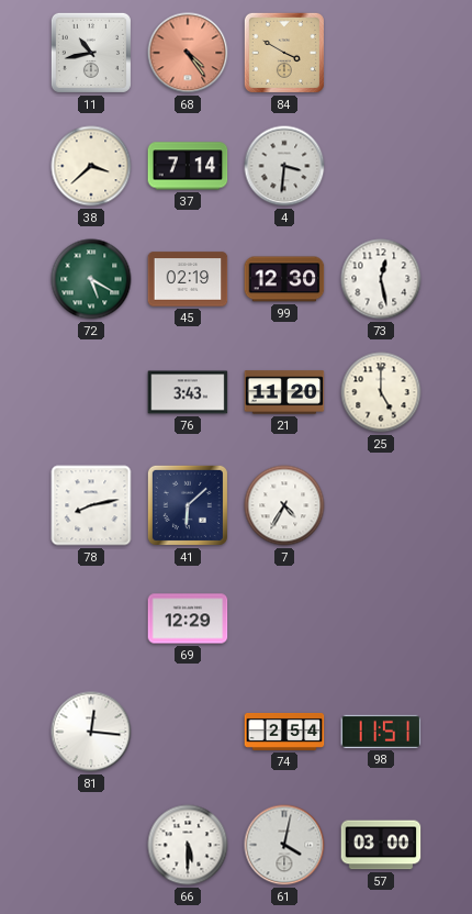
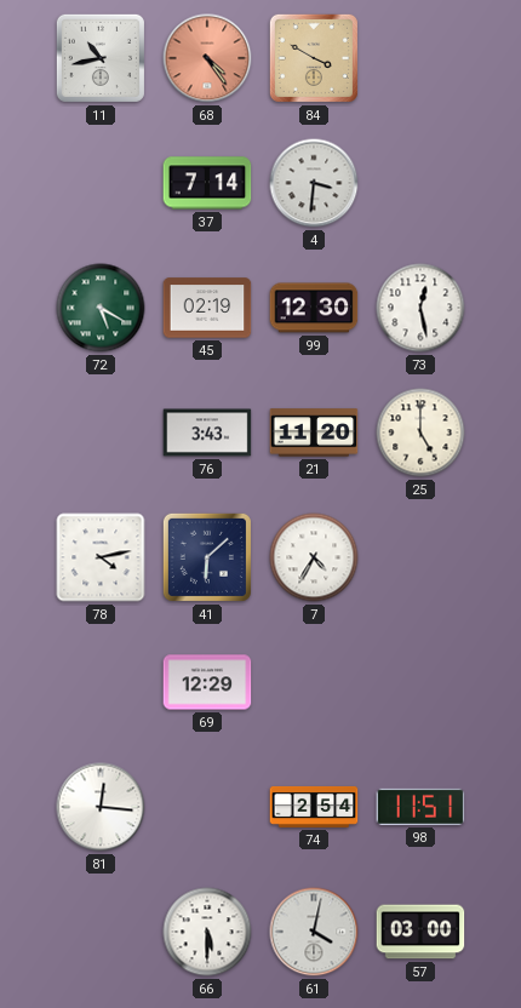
38: 3:38 -> none
78: 8:13 -> 4:13
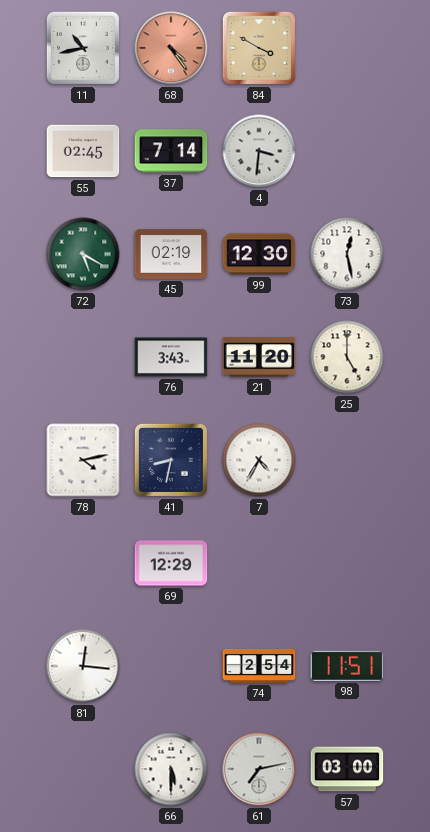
55: none -> 02:45
41: 6:08 -> 8:32
61: 4:02 -> 7:13
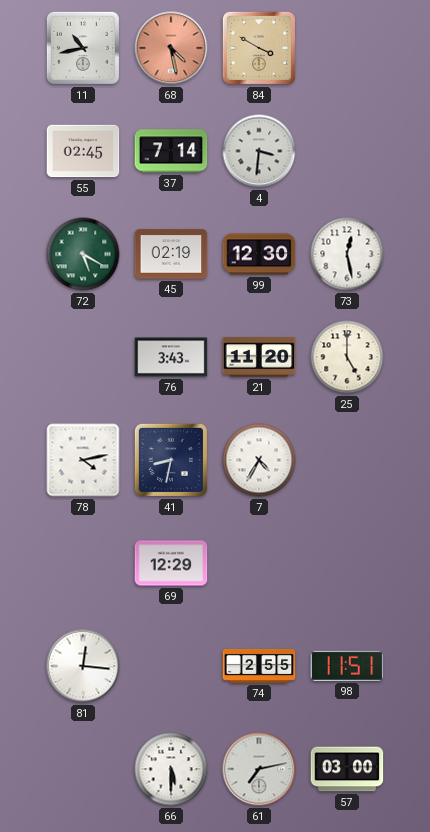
68: 4:24 -> 4:28
74: 2:54 -> 2:55
